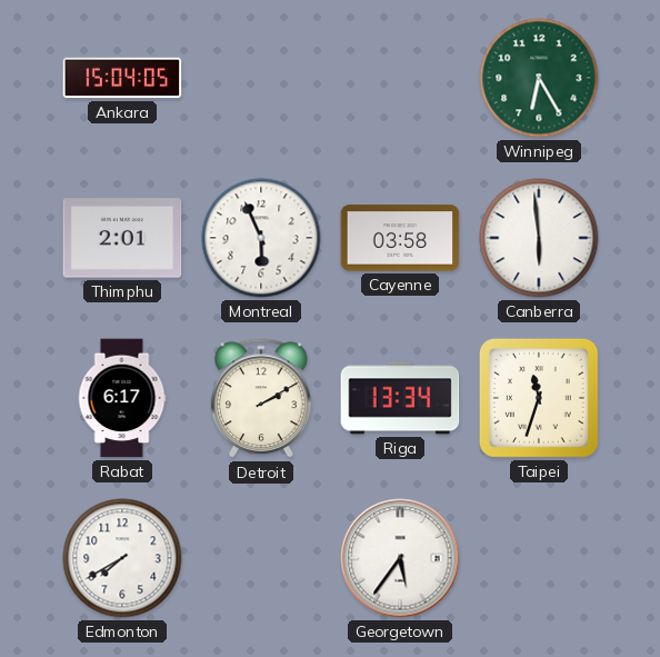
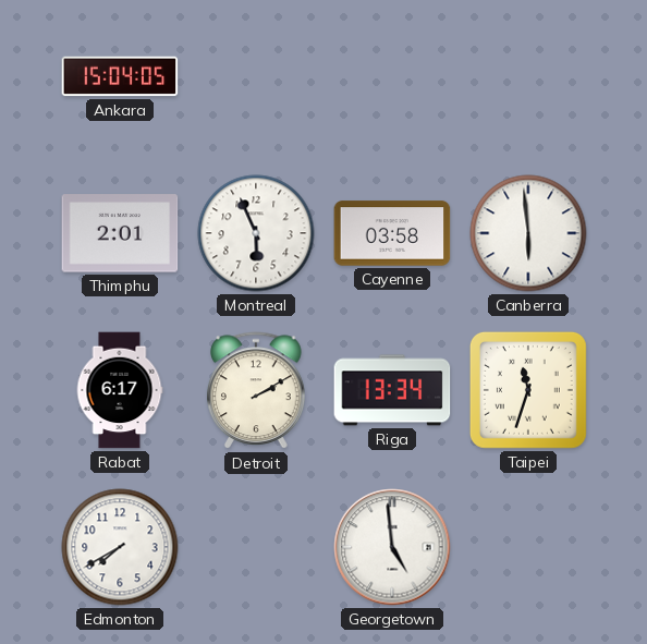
Winnipeg: 6:25 -> none
Georgetown: 5:36 -> 4:59
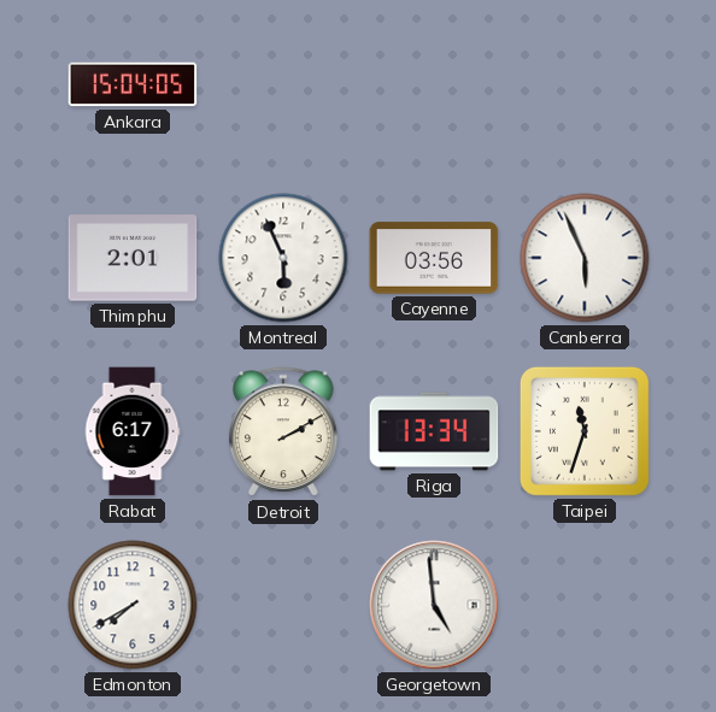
Cayenne: 03:58 -> 03:56
Canberra: 5:59 -> 5:56
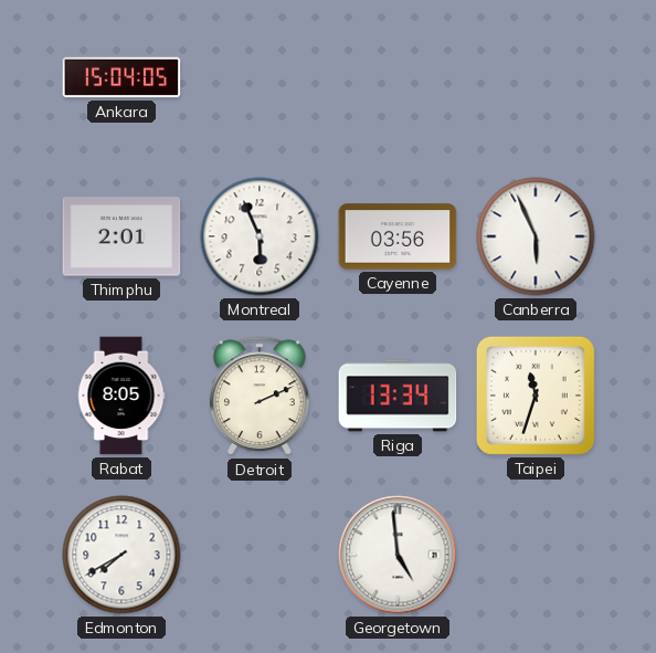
Rabat: 6:17 -> 8:05
Detroit: 2:10 -> 2:11
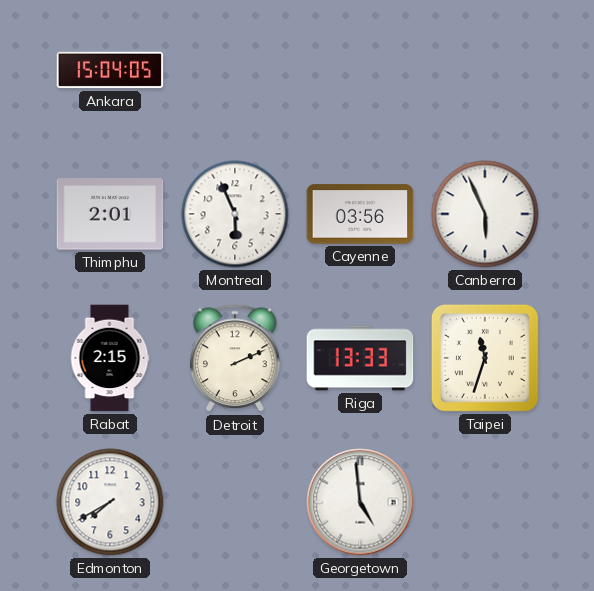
Rabat: 8:05 -> 2:15
Riga: 13:34 -> 13:33
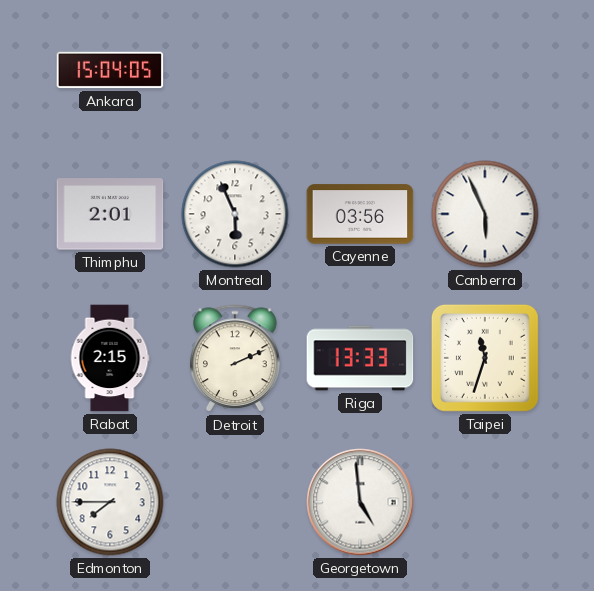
Edmonton: 7:40 -> 7:45
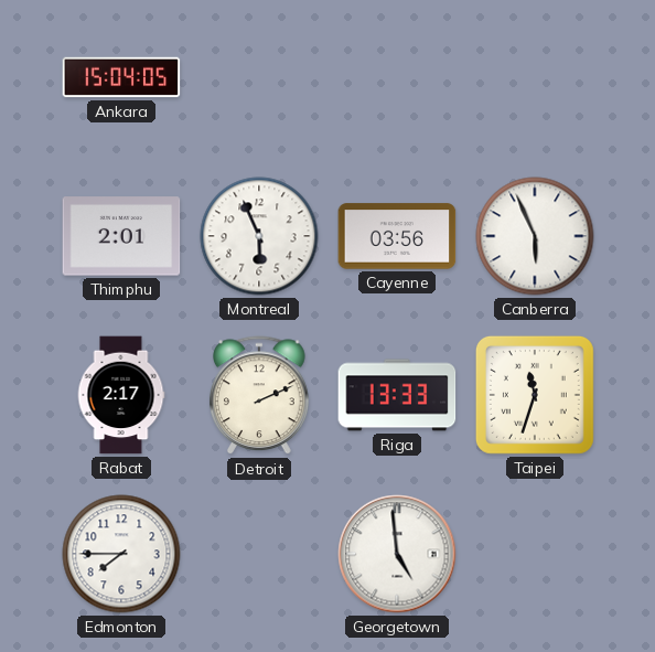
Rabat: 2:15 -> 2:17
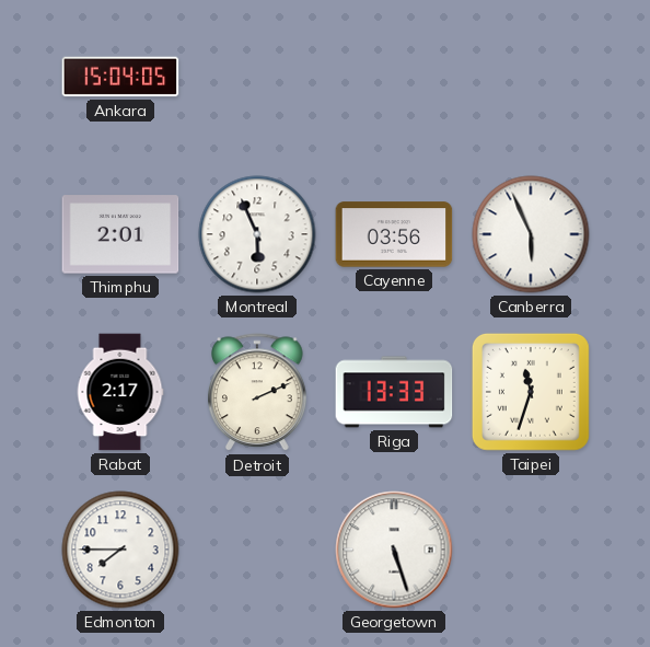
Georgetown: 4:59 -> 5:27
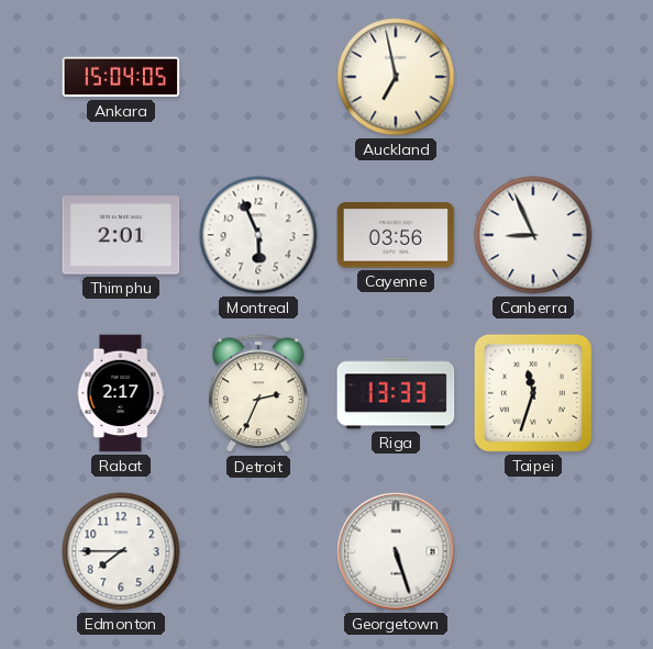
Auckland: none -> 6:58
Canberra: 5:56 -> 8:56
Detroit: 2:11 -> 2:34
